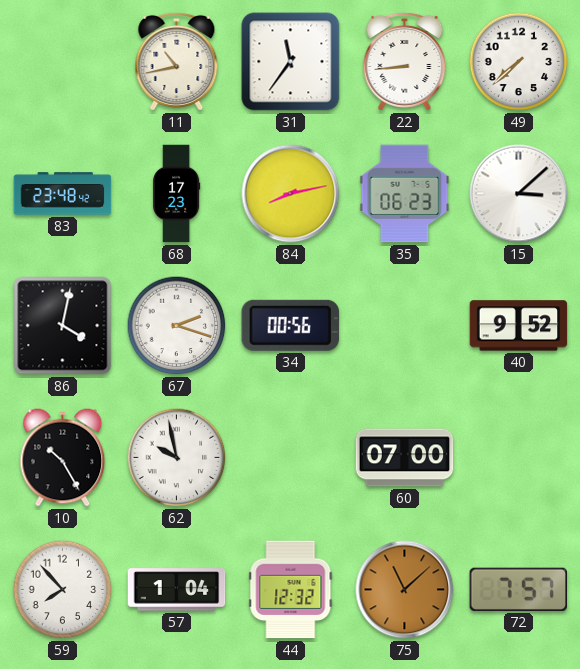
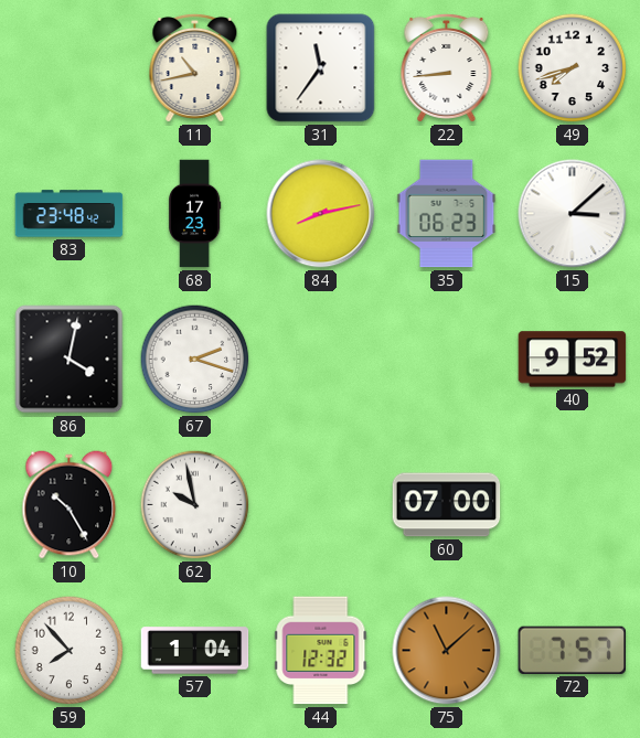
49: 7:38 -> 7:42
34: 00:56 -> none
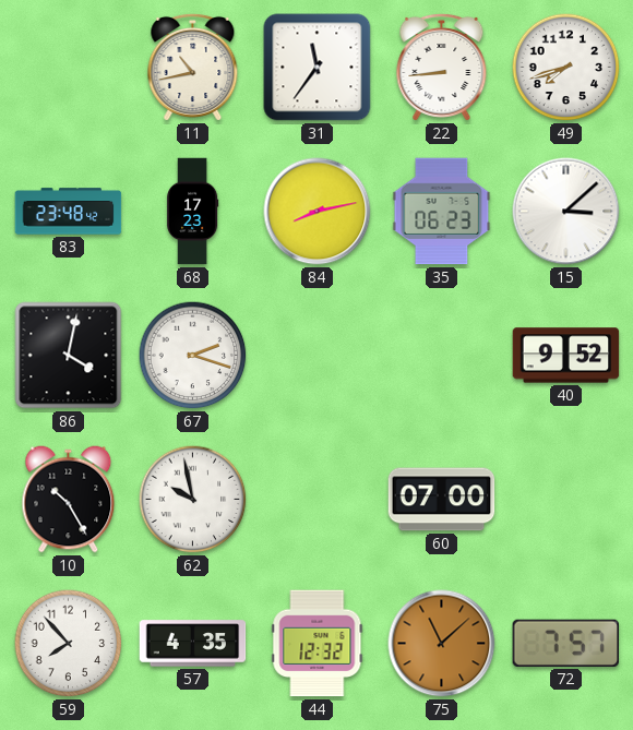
57: 1:04 -> 4:35
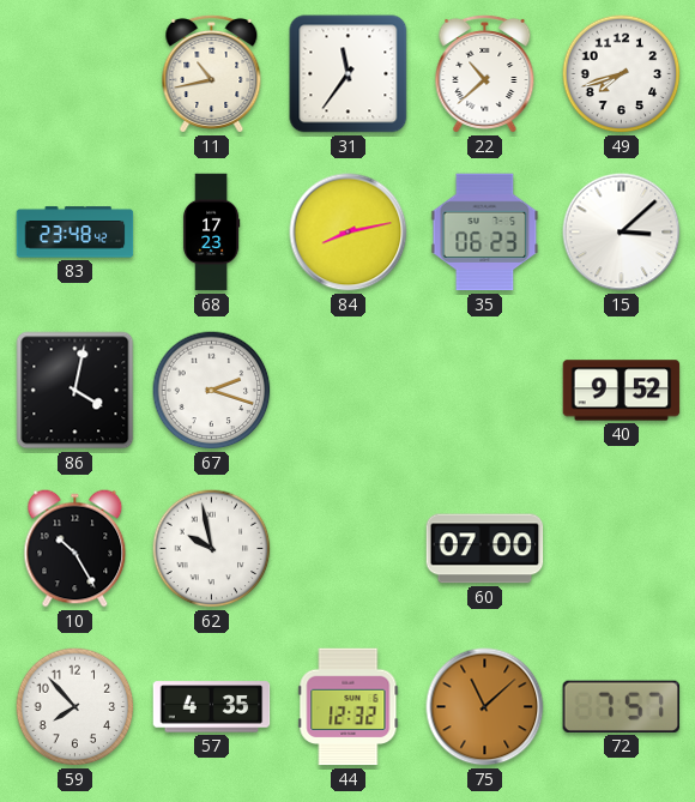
22: 8:44 -> 10:38
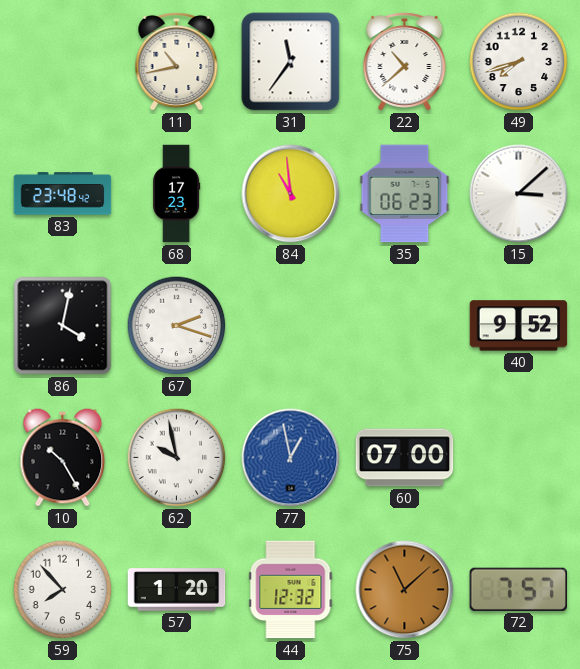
84: 8:13 -> 10:59
77: none -> 12:58
57: 4:35 -> 1:20
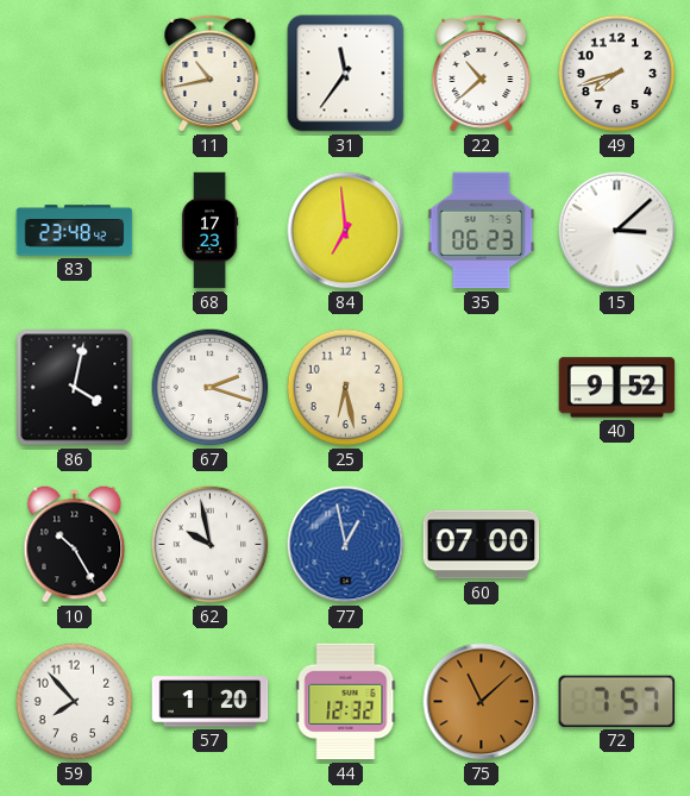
84: 10:59 -> 6:59
25: none -> 6:28
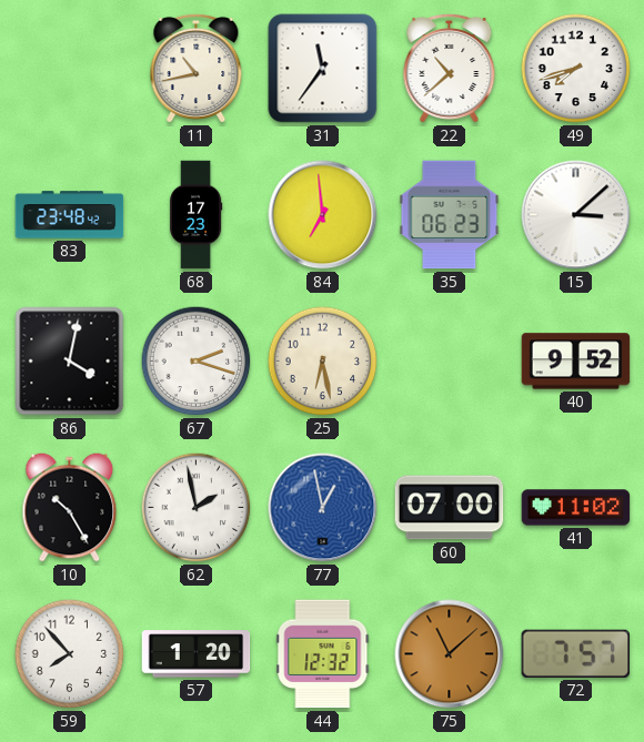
62: 9:58 -> 1:58
41: none -> 11:02
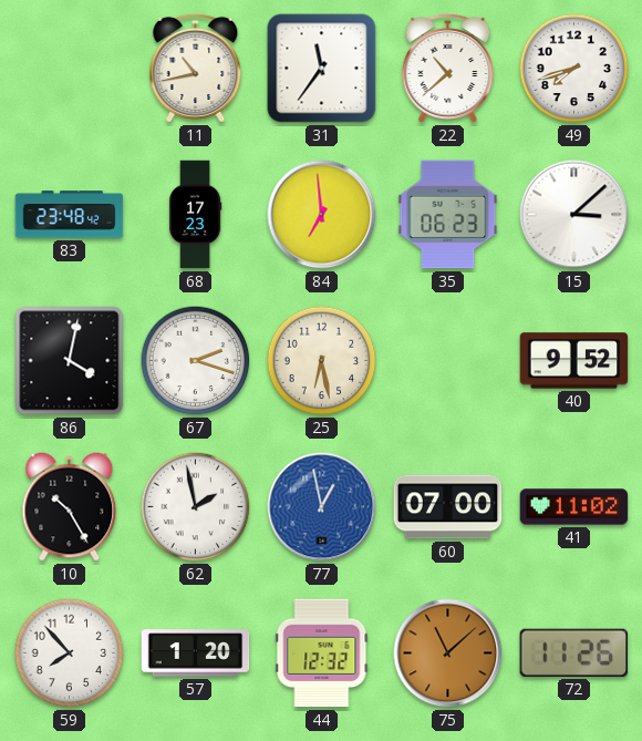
72: 7:57 -> 11:26
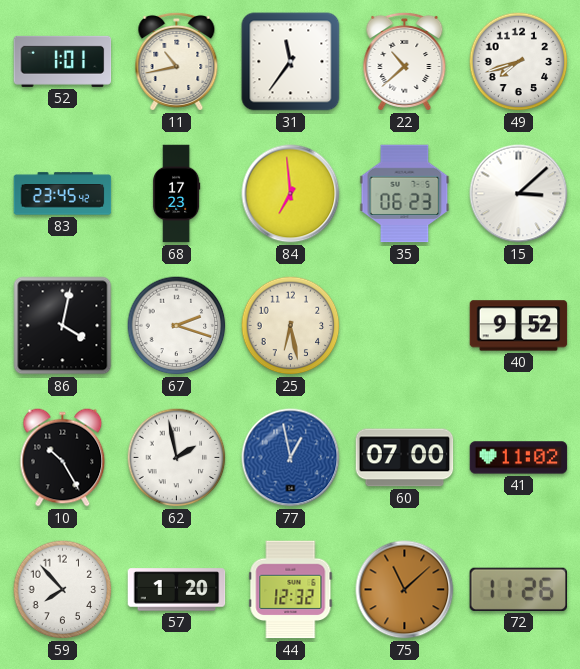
52: none -> 1:01
83: 23:48 -> 23:45
